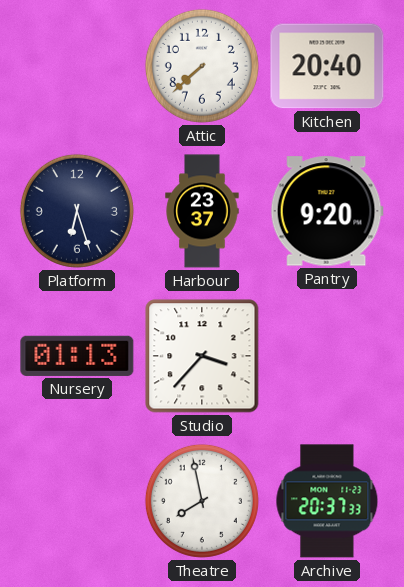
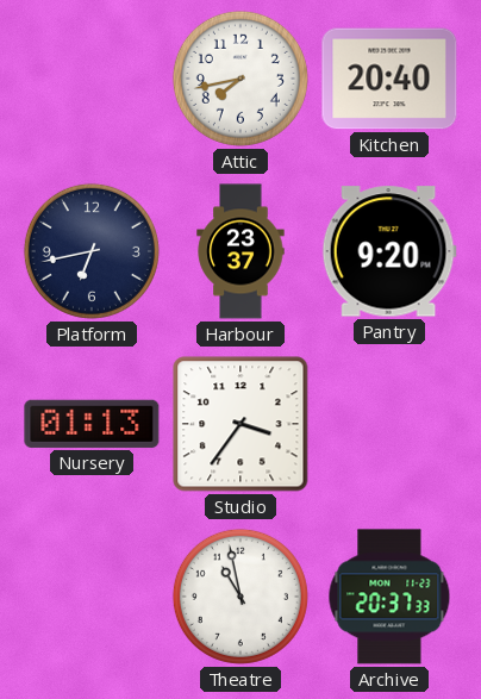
Attic: 7:38 -> 7:43
Platform: 6:27 -> 6:43
Studio: 3:37 -> 3:36
Theatre: 7:58 -> 10:58
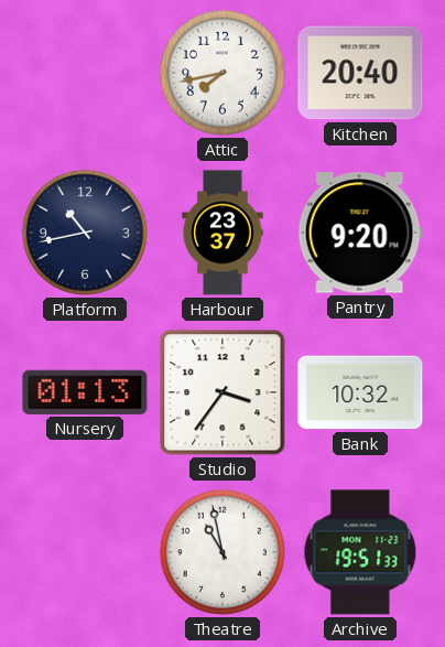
Platform: 6:43 -> 10:43
Bank: none -> 10:32
Archive: 20:37 -> 19:51
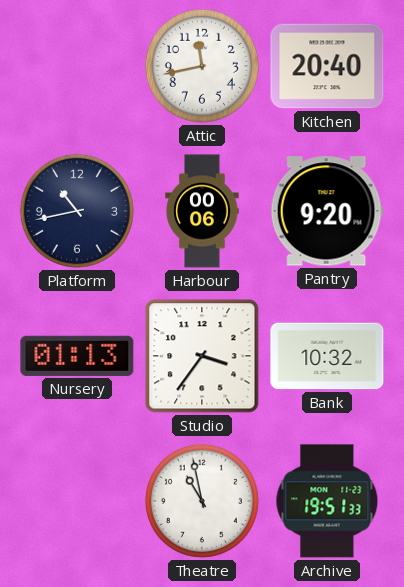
Attic: 7:43 -> 11:43
Harbour: 23:37 -> 00:06
